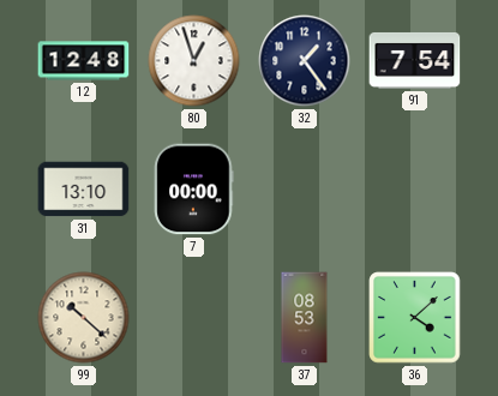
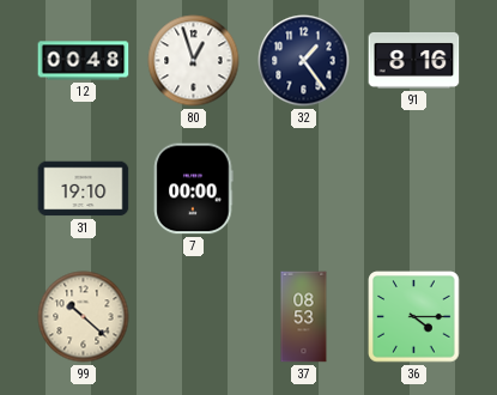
12: 12:48 -> 00:48
91: 7:54 -> 8:16
31: 13:10 -> 19:10
36: 4:08 -> 4:15
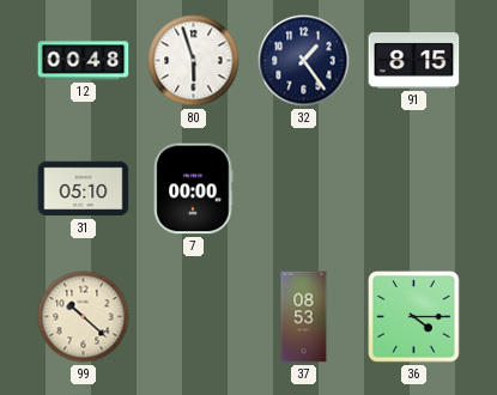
80: 12:57 -> 5:57
91: 8:16 -> 8:15
31: 19:10 -> 05:10
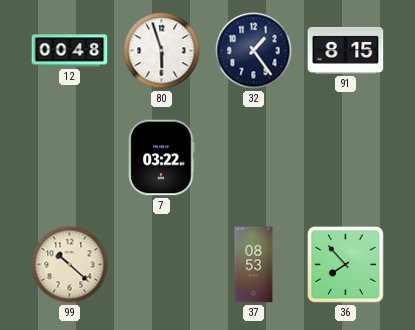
31: 05:10 -> none
7: 00:00 -> 03:22
36: 4:15 -> 7:53
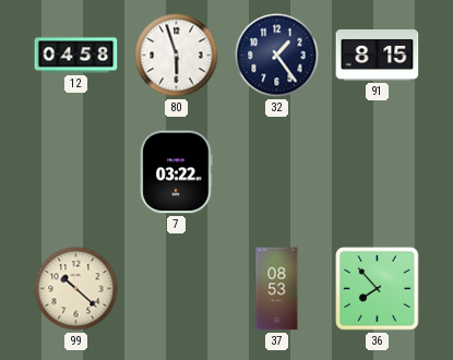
12: 00:48 -> 04:58
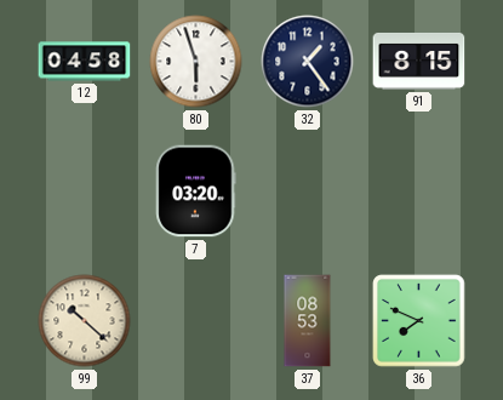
7: 03:22 -> 03:20
36: 7:53 -> 7:49
